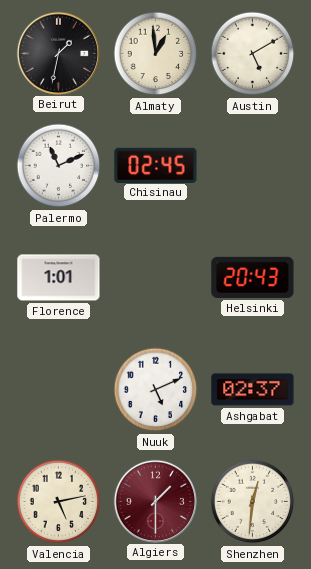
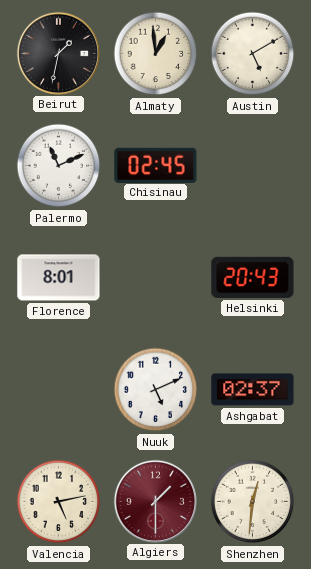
Florence: 1:01 -> 8:01
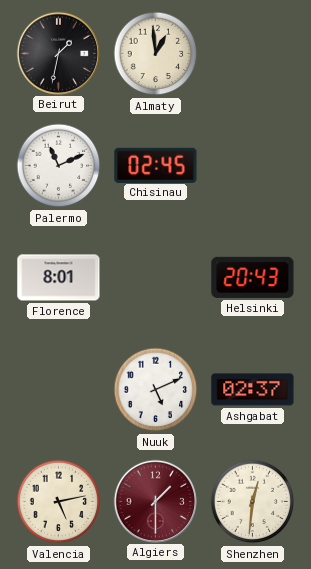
Austin: 5:10 -> none
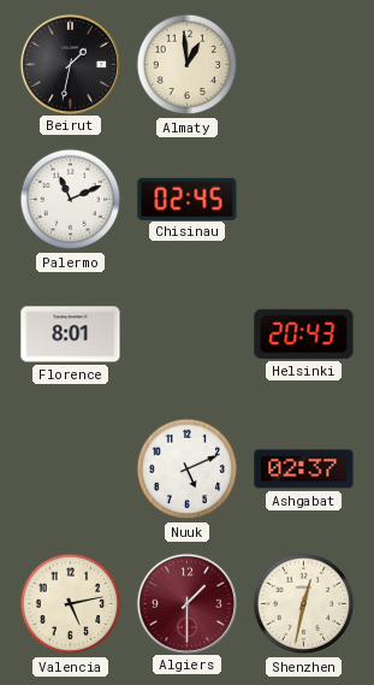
Shenzhen: 12:31 -> 12:32
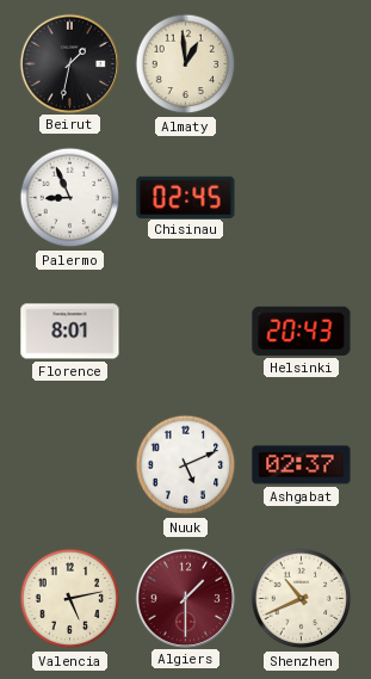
Palermo: 11:11 -> 8:56
Shenzhen: 12:32 -> 10:41
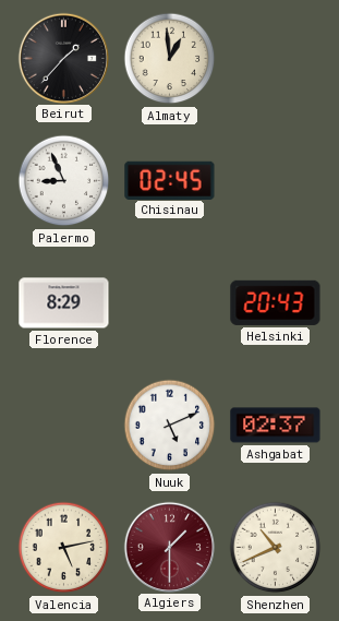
Beirut: 1:32 -> 1:37
Florence: 8:01 -> 8:29
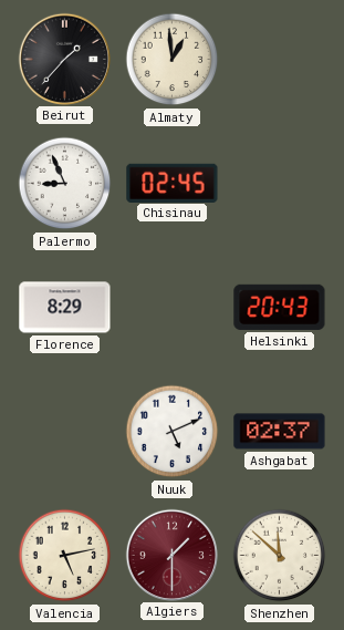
Shenzhen: 10:41 -> 11:52
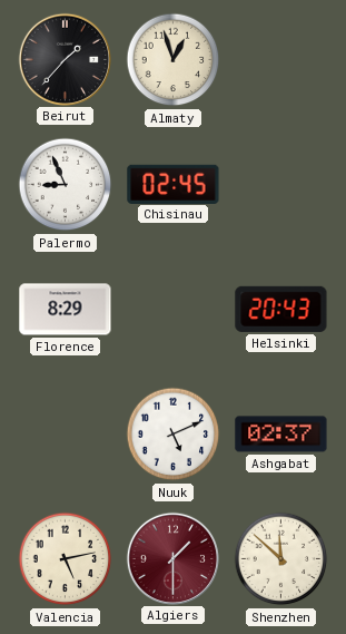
Almaty: 12:59 -> 12:57
